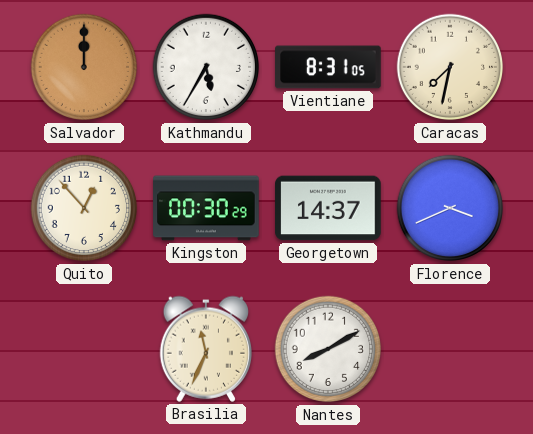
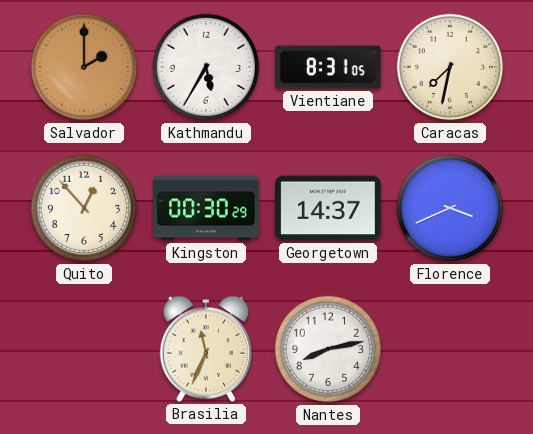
Salvador: 12:00 -> 2:00
Nantes: 8:10 -> 8:13
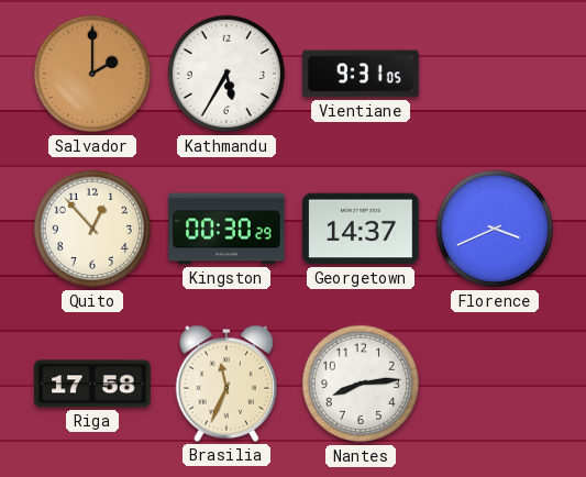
Vientiane: 8:31 -> 9:31
Caracas: 7:32 -> none
Riga: none -> 17:58
Nantes: 8:13 -> 8:14
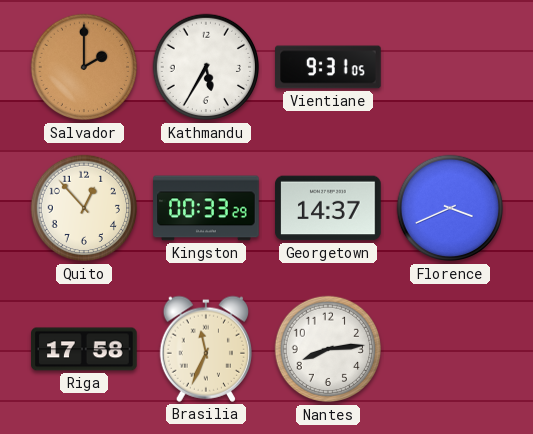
Kingston: 00:30 -> 00:33
